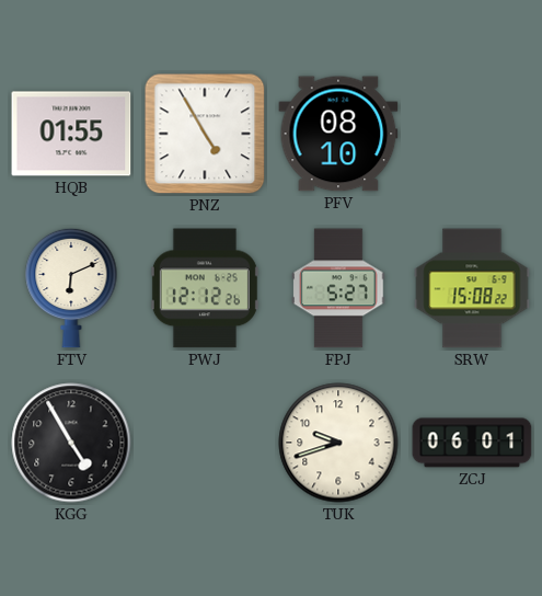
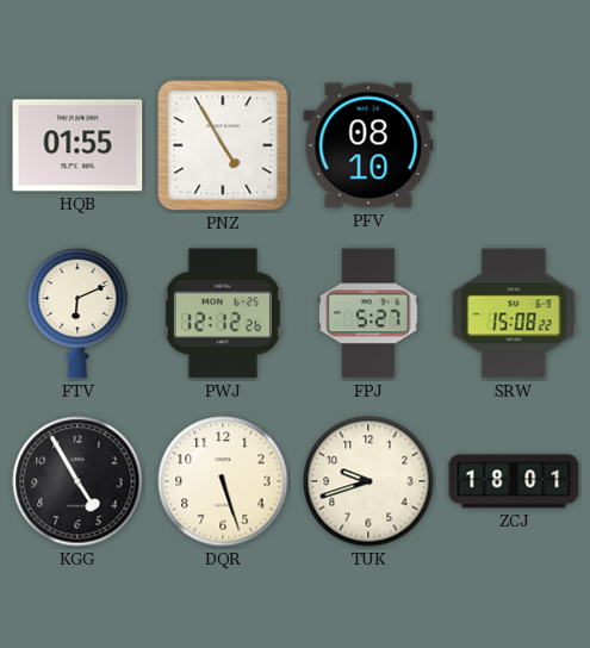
DQR: none -> 5:27
ZCJ: 06:01 -> 18:01
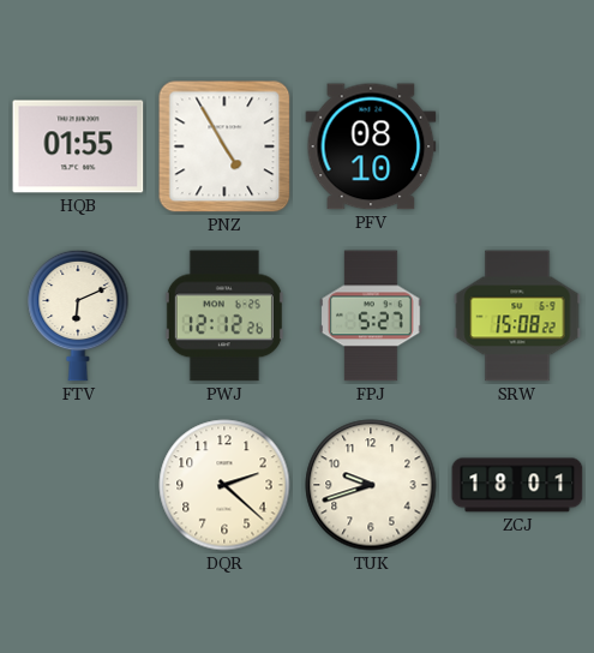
KGG: 4:55 -> none
DQR: 5:27 -> 2:22
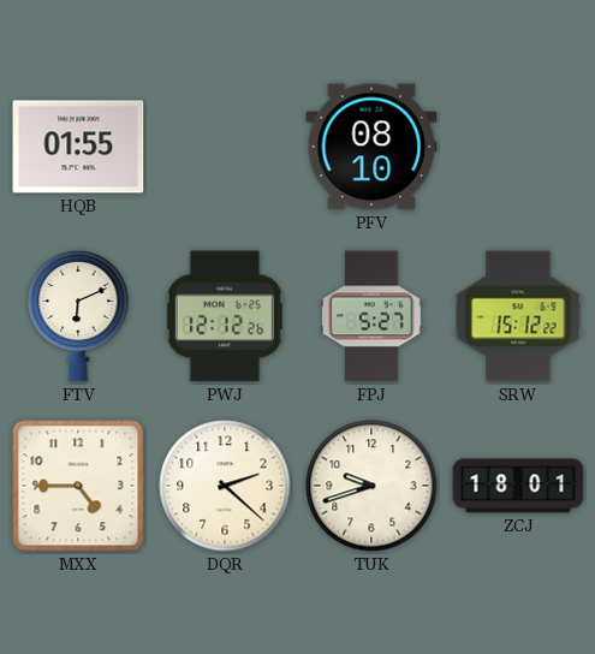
PNZ: 4:55 -> none
SRW: 15:08 -> 15:12
MXX: none -> 4:45
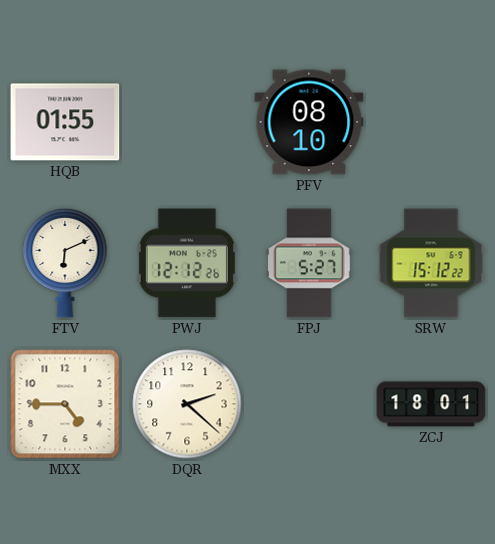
TUK: 9:42 -> none
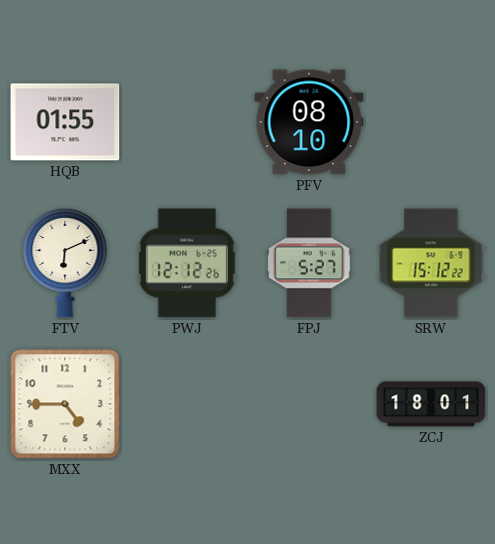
DQR: 2:22 -> none
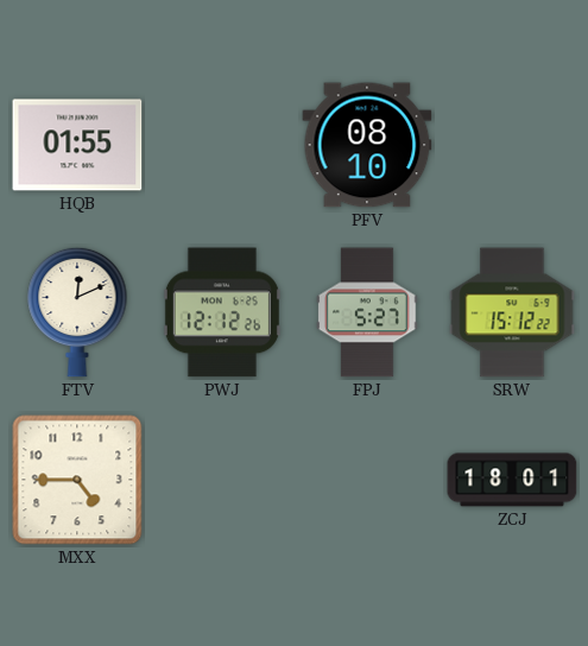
FTV: 6:11 -> 12:11
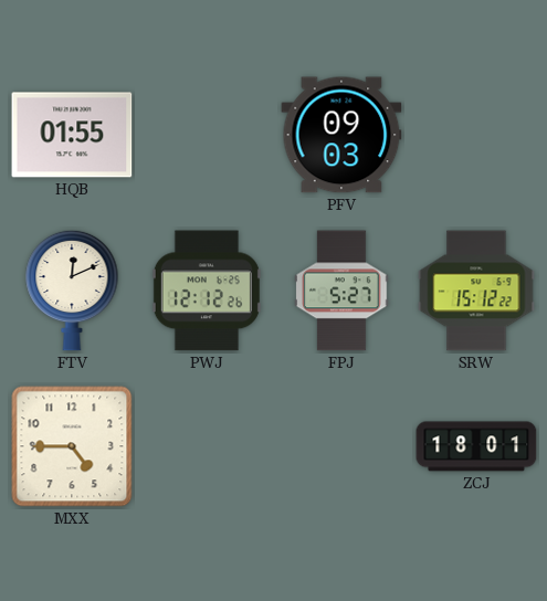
PFV: 08:10 -> 09:03
